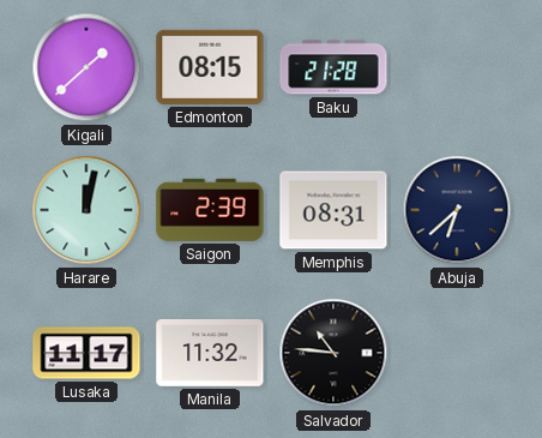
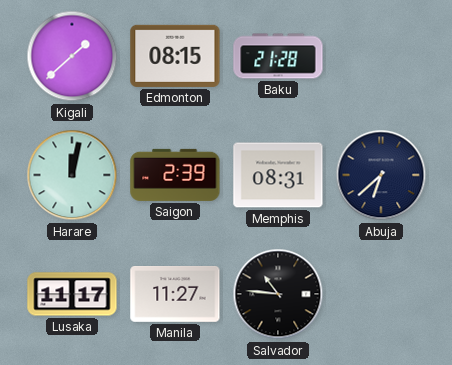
Manila: 11:32 -> 11:27
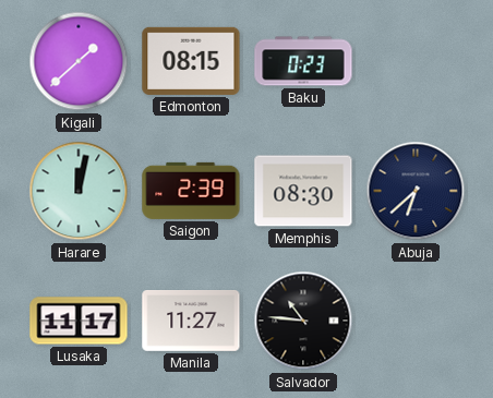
Baku: 21:28 -> 0:23
Memphis: 08:31 -> 08:30
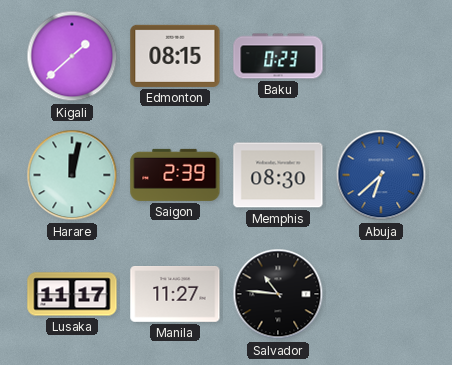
Abuja dial: navy -> blue
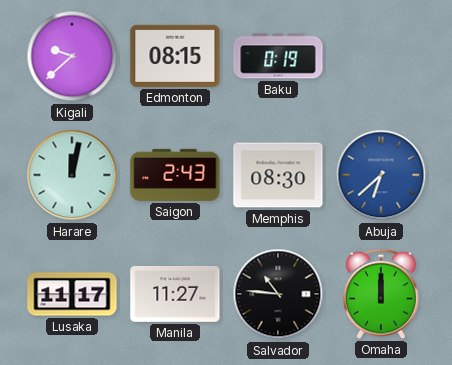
Kigali: 1:38 -> 9:38
Baku: 0:23 -> 0:19
Saigon: 2:39 -> 2:43
Omaha: none -> 12:00
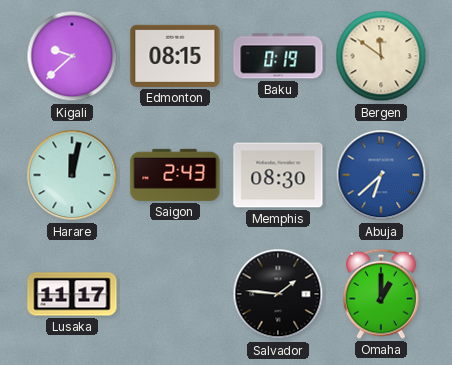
Bergen: none -> 11:51
Manila: 11:27 -> none
Salvador: 10:46 -> 1:46
Omaha: 12:00 -> 1:00
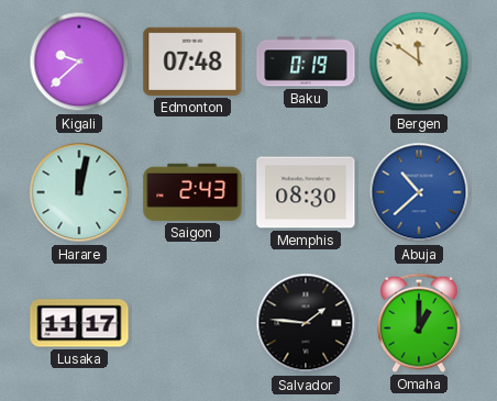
Edmonton: 08:15 -> 07:48
Abuja: 6:38 -> 10:38
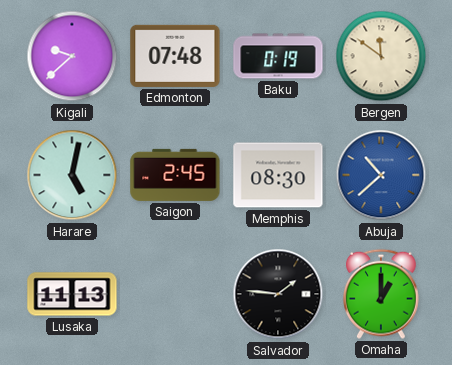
Harare: 12:02 -> 5:02
Saigon: 2:43 -> 2:45
Lusaka: 11:17 -> 11:13
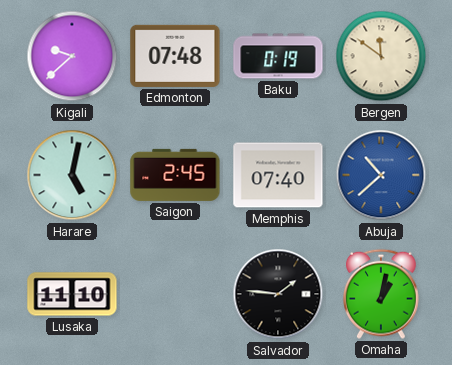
Memphis: 08:30 -> 07:40
Lusaka: 11:13 -> 11:10
Omaha: 1:00 -> 1:02
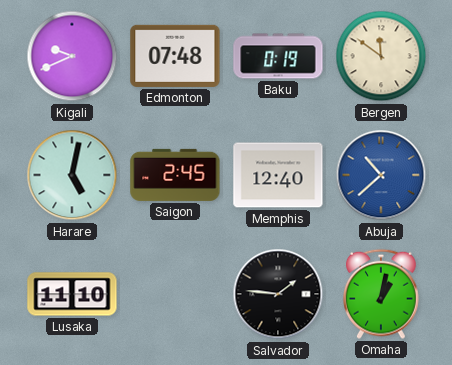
Kigali: 9:38 -> 9:41
Memphis: 07:40 -> 12:40
